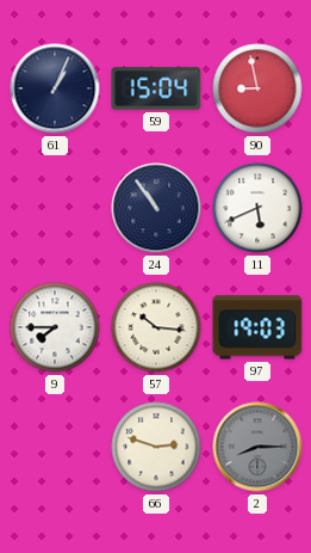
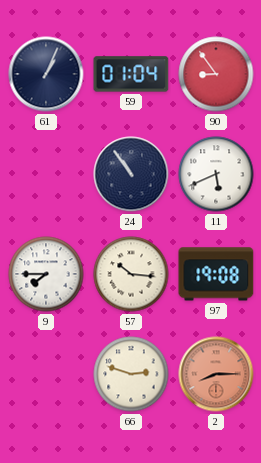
59: 15:04 -> 01:04
90: 8:58 -> 8:54
97: 19:03 -> 19:08
2 dial: grey -> salmon
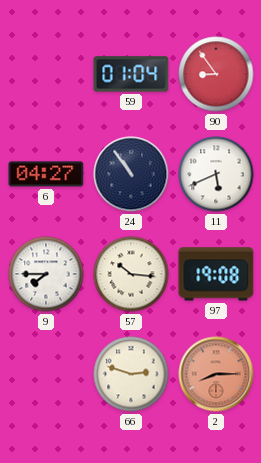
61: 1:04 -> none
6: none -> 04:27
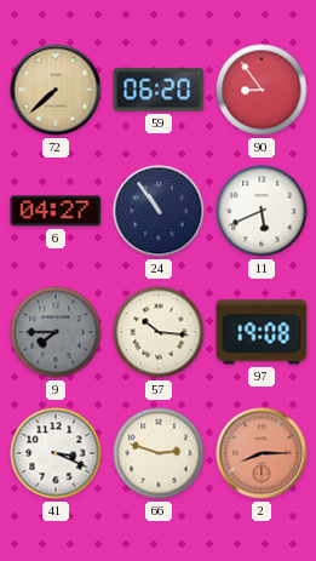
72: none -> 7:38
59: 01:04 -> 06:20
9 dial: white -> grey
41: none -> 3:19
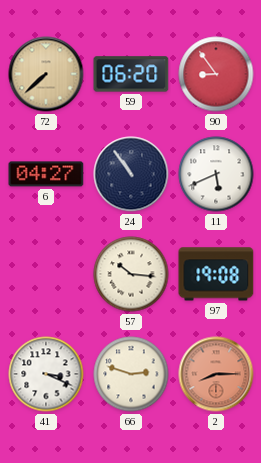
9: 7:45 -> none
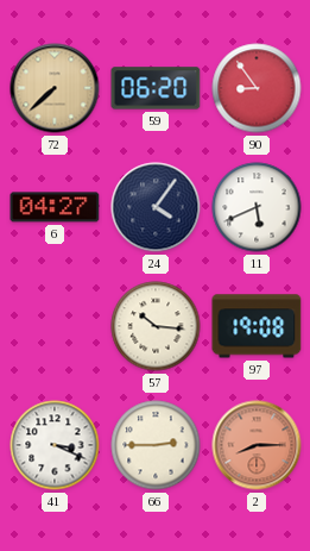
24: 10:54 -> 4:06
66: 2:48 -> 2:45
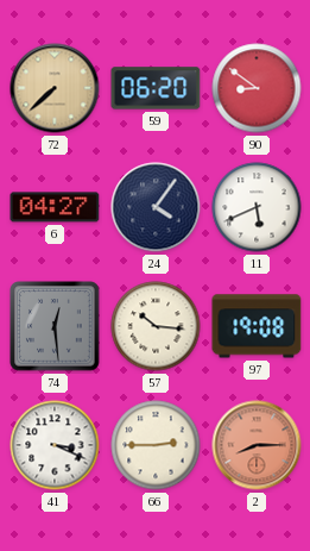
90: 8:54 -> 8:51
74: none -> 12:29
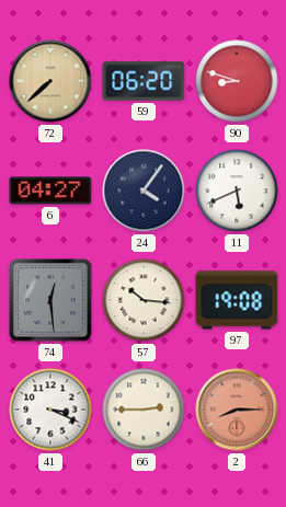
90: 8:51 -> 8:48
